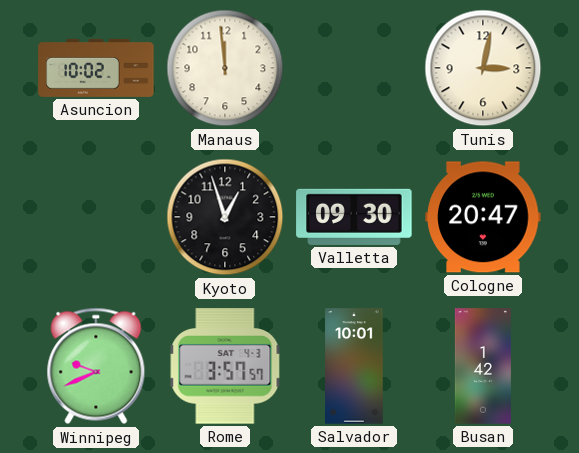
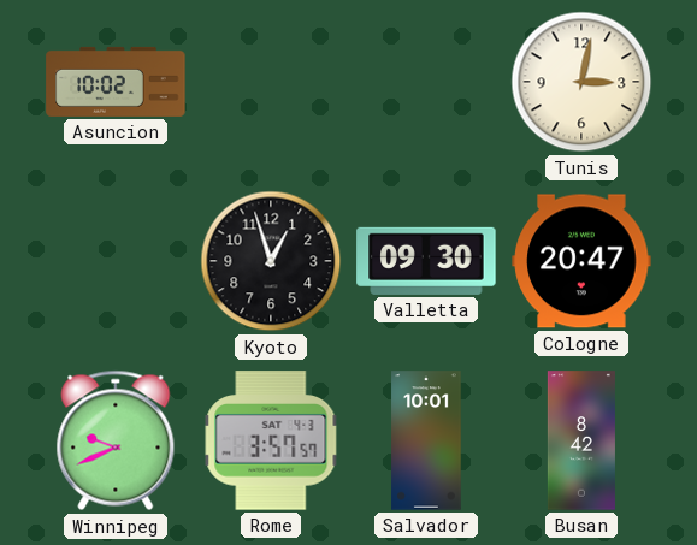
Manaus: 11:59 -> none
Busan: 1:42 -> 8:42
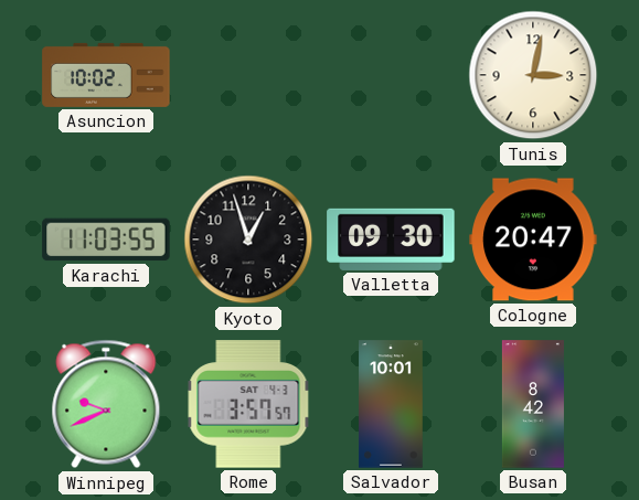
Karachi: none -> 11:03
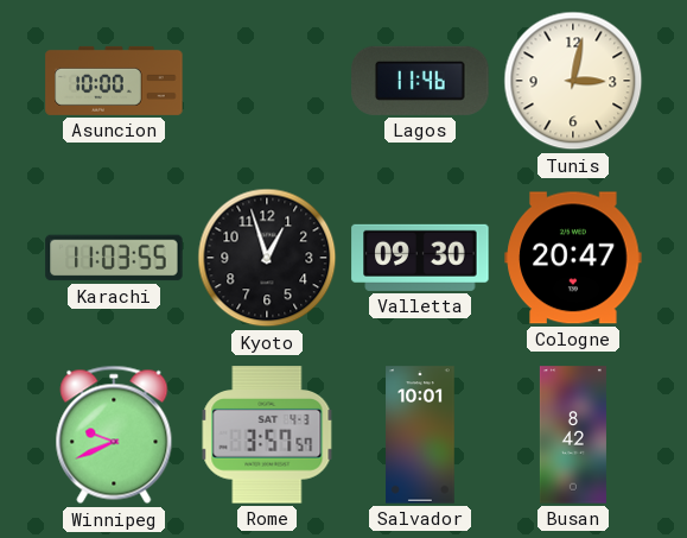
Asuncion: 10:02 -> 10:00
Lagos: none -> 11:46
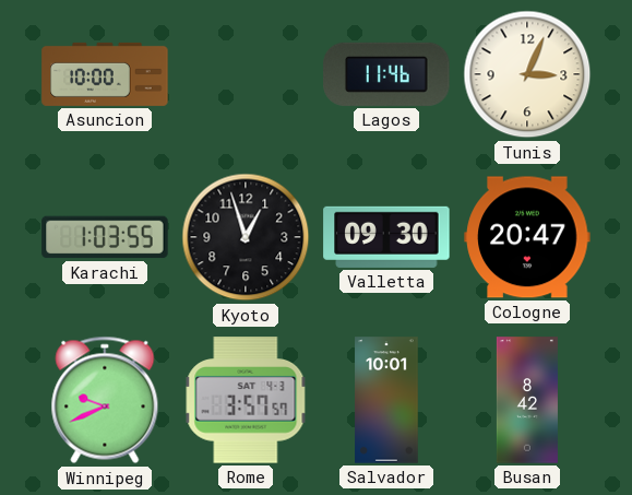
Tunis: 3:02 -> 3:04
Karachi: 11:03 -> 1:03
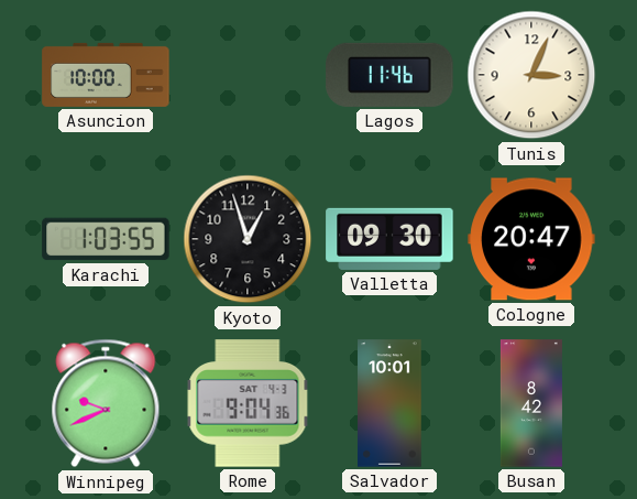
Rome: 3:57 -> 9:04
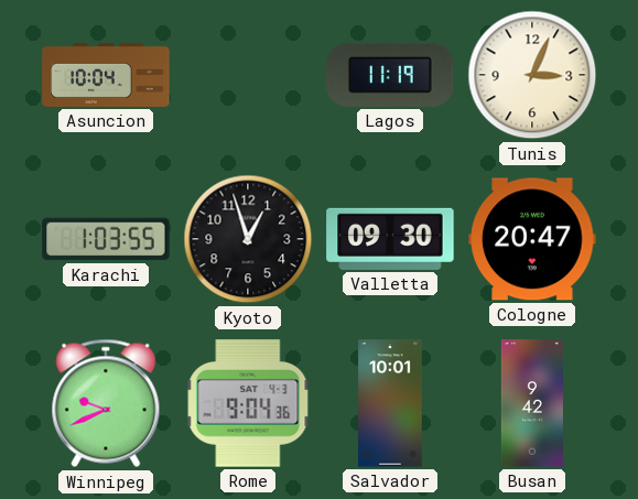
Asuncion: 10:00 -> 10:04
Lagos: 11:46 -> 11:19
Busan: 8:42 -> 9:42
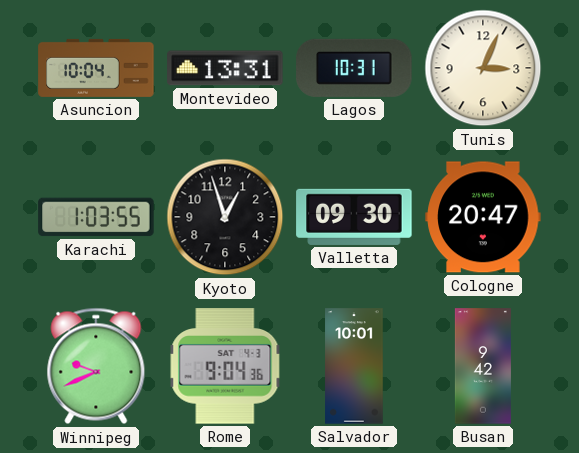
Montevideo: none -> 13:31
Lagos: 11:19 -> 10:31
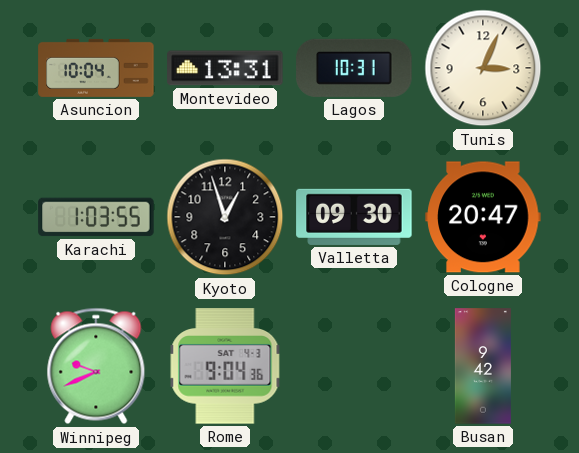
Salvador: 10:01 -> none
